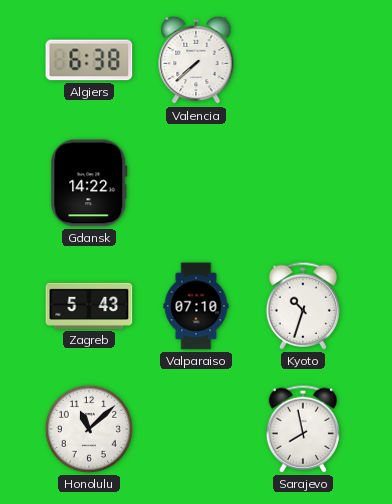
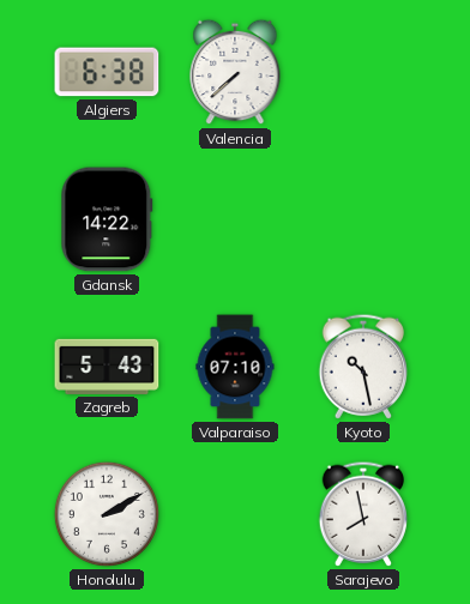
Kyoto: 10:33 -> 10:28
Honolulu: 11:08 -> 2:10
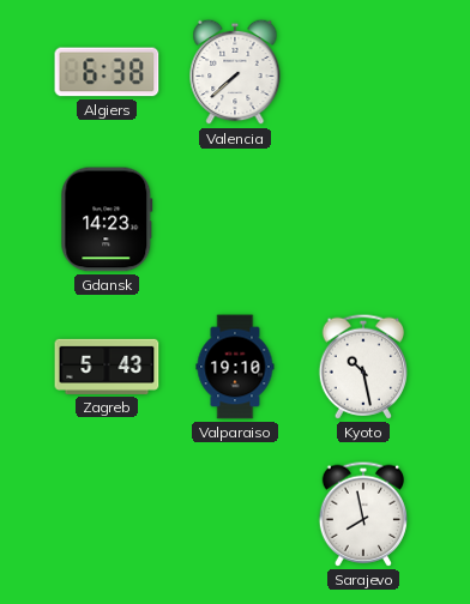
Gdansk: 14:22 -> 14:23
Valparaiso: 07:10 -> 19:10
Honolulu: 2:10 -> none
